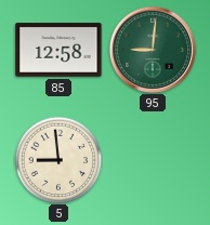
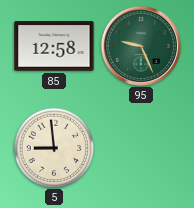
95: 9:01 -> 9:26
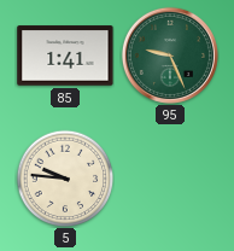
85: 12:58 -> 1:41
5: 8:59 -> 9:46
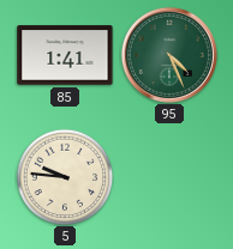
95: 9:26 -> 4:26
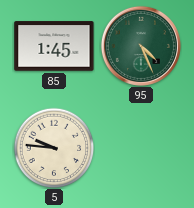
85: 1:41 -> 1:45
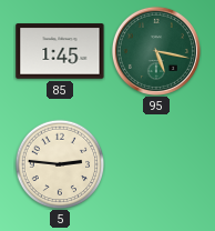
95: 4:26 -> 5:17
5: 9:46 -> 2:46
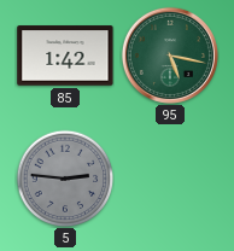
85: 1:45 -> 1:42
5 dial: cream -> grey
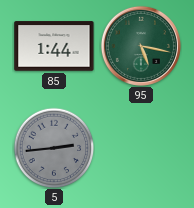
85: 1:42 -> 1:44
5: 2:46 -> 2:44
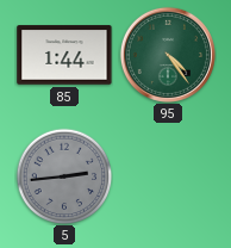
95: 5:17 -> 4:24
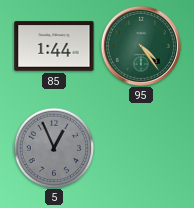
5: 2:44 -> 12:56
